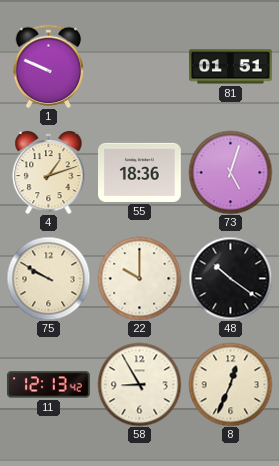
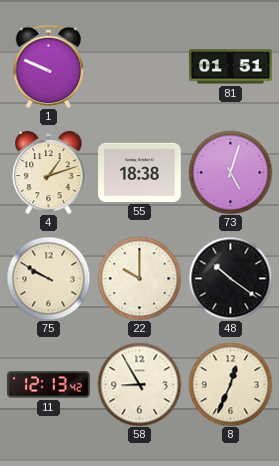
55: 18:36 -> 18:38
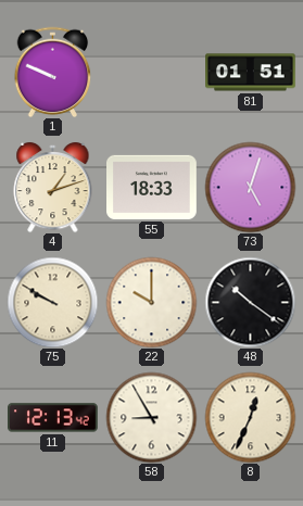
55: 18:38 -> 18:33
